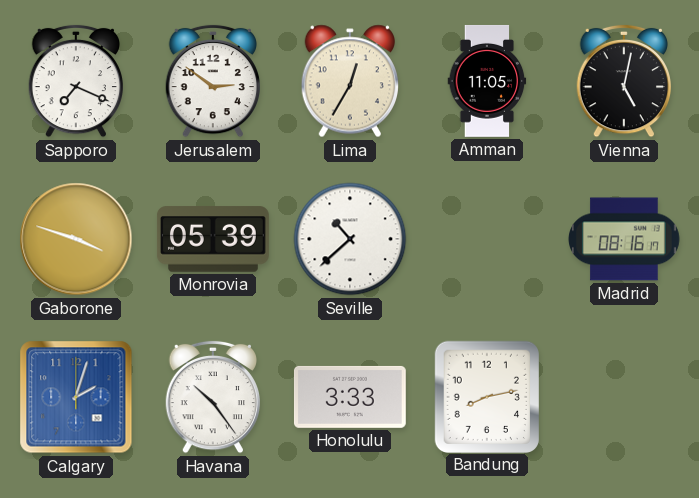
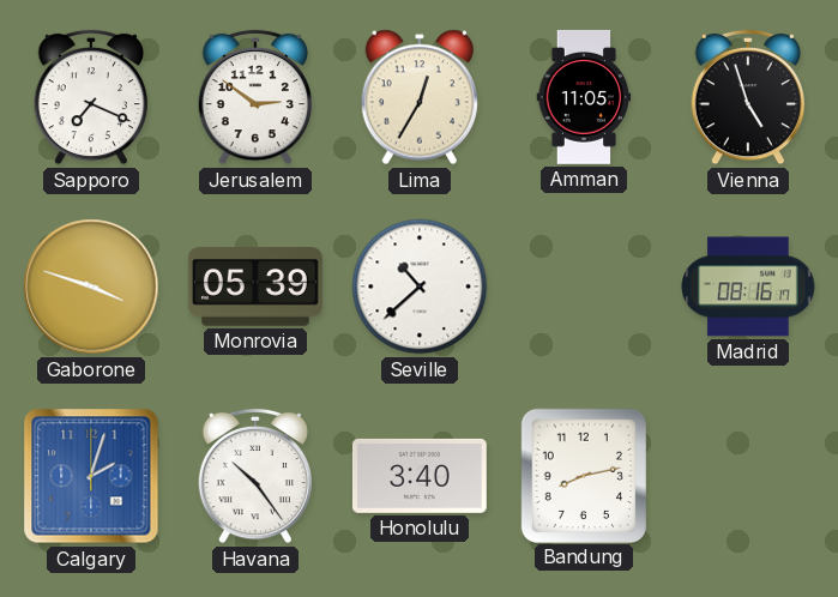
Vienna: 5:02 -> 4:57
Honolulu: 3:33 -> 3:40
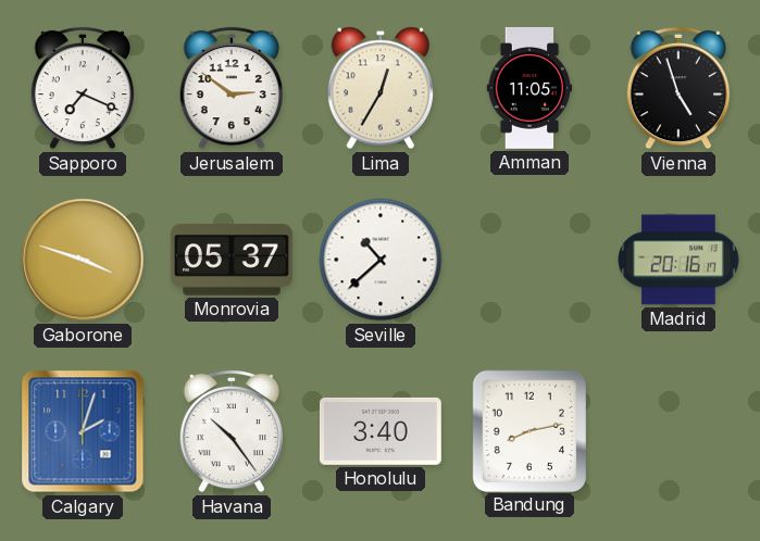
Monrovia: 05:39 -> 05:37
Madrid: 08:16 -> 20:16
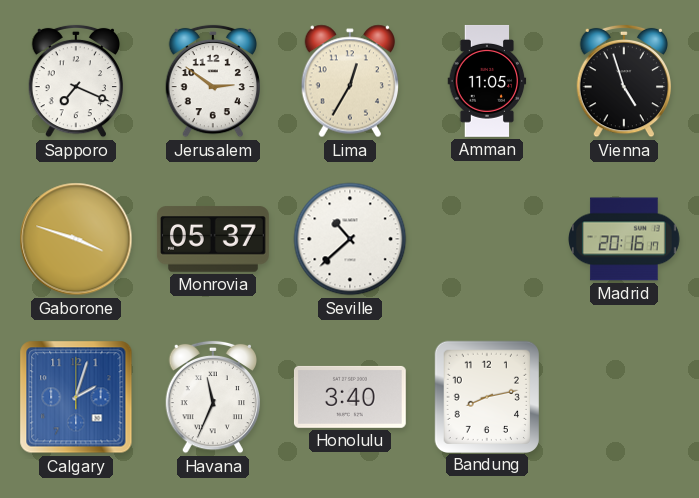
Havana: 10:24 -> 11:34
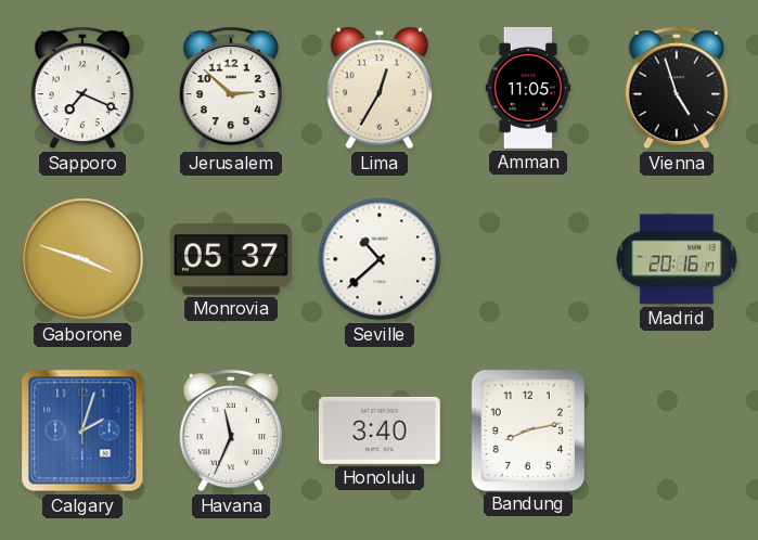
Jerusalem: 2:51 -> 2:52
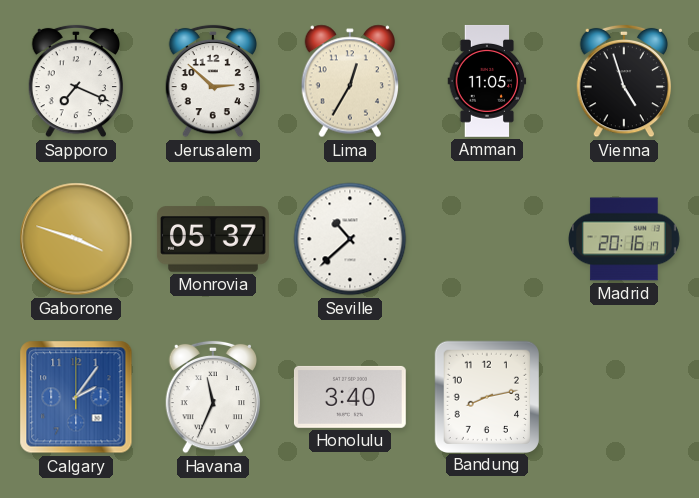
Calgary: 2:03 -> 2:06
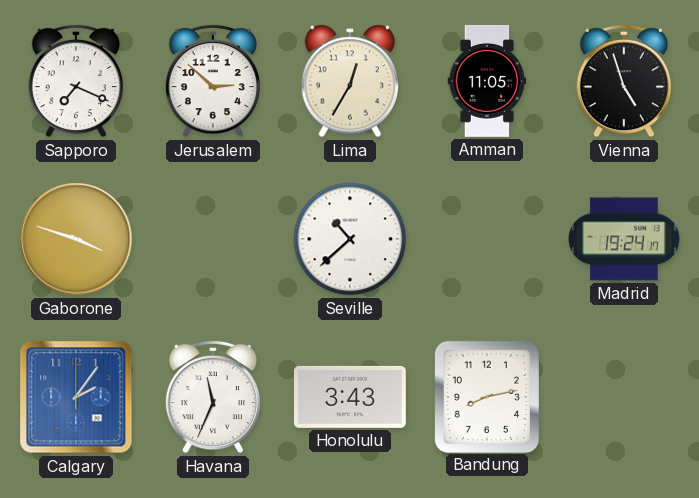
Monrovia: 05:37 -> none
Madrid: 20:16 -> 19:24
Honolulu: 3:40 -> 3:43
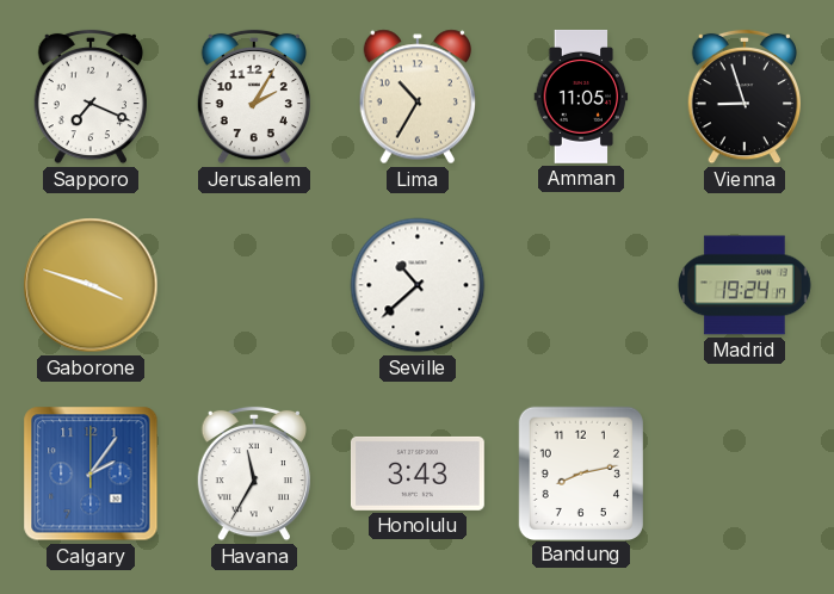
Jerusalem: 2:52 -> 2:05
Lima: 12:35 -> 10:35
Vienna: 4:57 -> 8:57
Havana: 11:34 -> 11:35
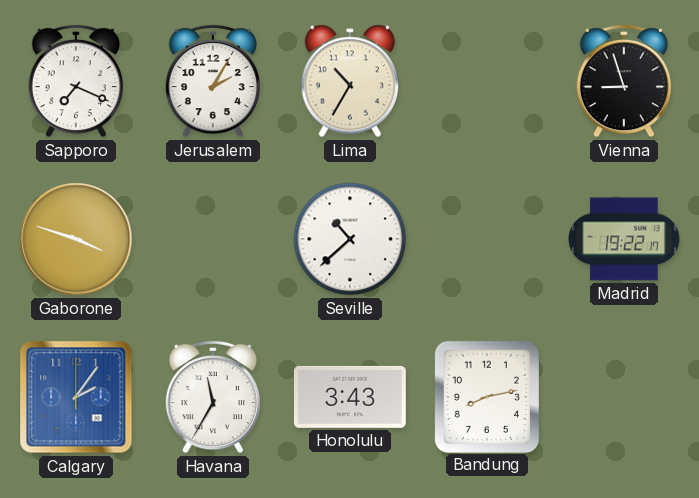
Amman: 11:05 -> none
Madrid: 19:24 -> 19:22
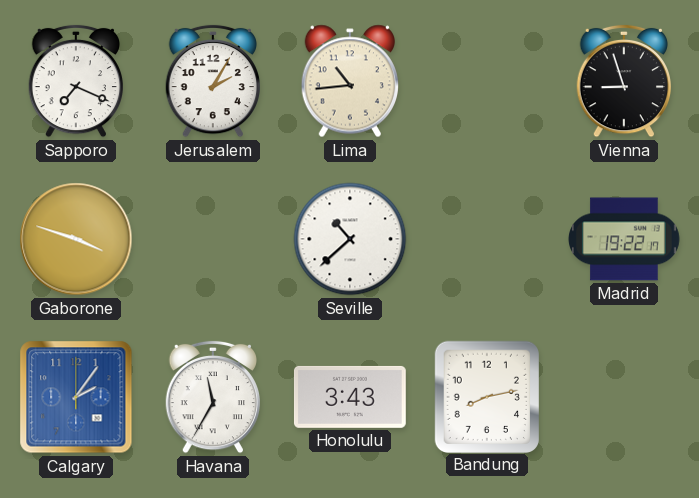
Lima: 10:35 -> 10:44
